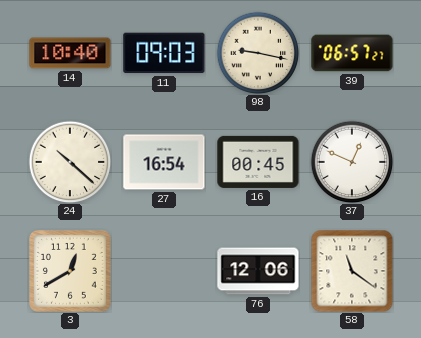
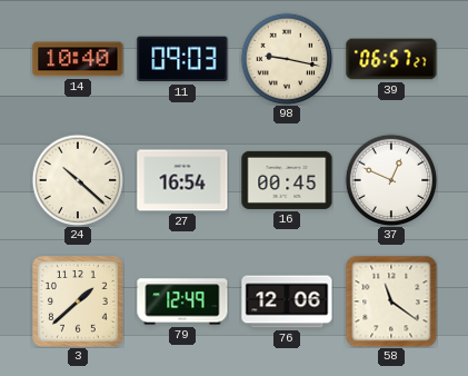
3: 12:40 -> 1:38
79: none -> 12:49
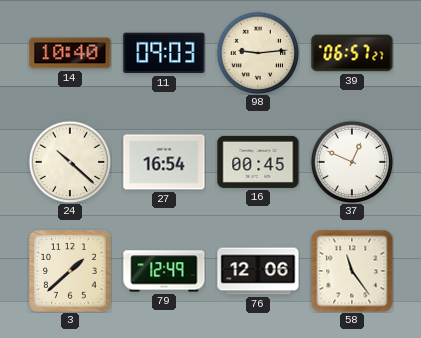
98: 9:17 -> 9:14
58: 11:21 -> 11:24
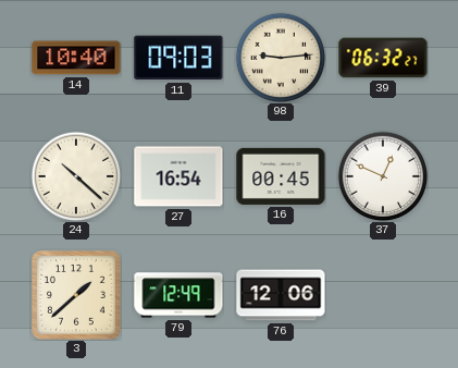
39: 06:57 -> 06:32
58: 11:24 -> none
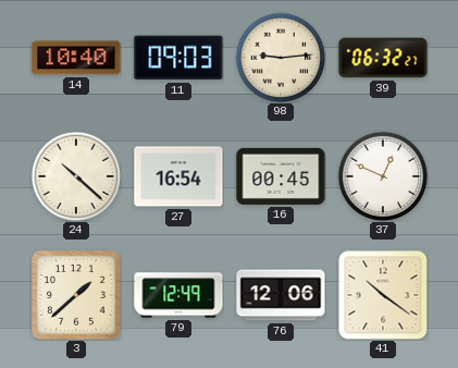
41: none -> 10:21
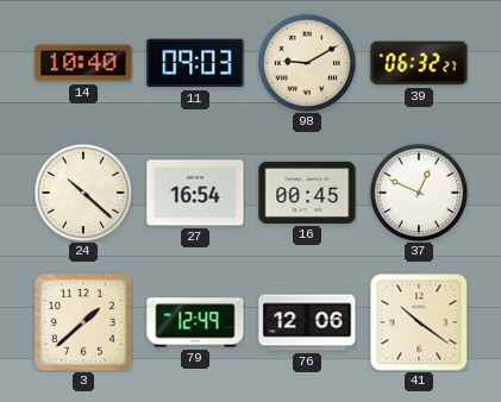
98: 9:14 -> 9:10
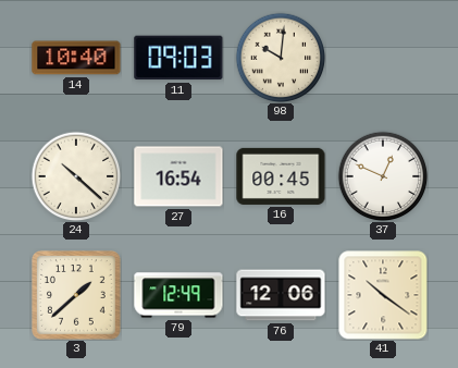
98: 9:10 -> 10:01
39: 06:32 -> none
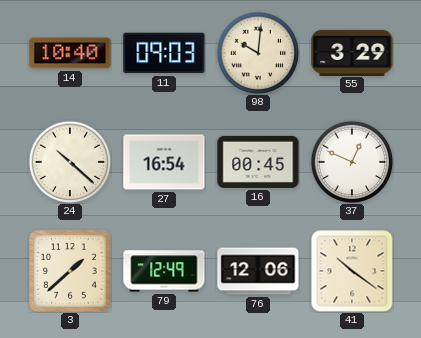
55: none -> 3:29
